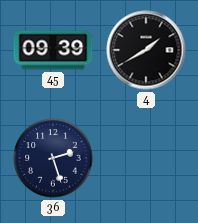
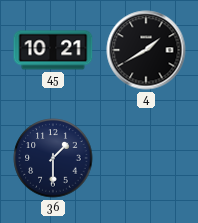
45: 09:39 -> 10:21
36: 2:27 -> 1:30
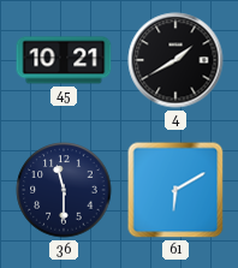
36: 1:30 -> 11:30
61: none -> 6:10
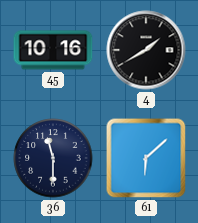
45: 10:21 -> 10:16
61: 6:10 -> 6:08
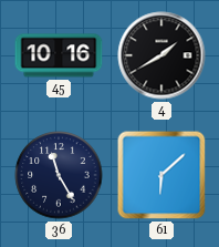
36: 11:30 -> 11:25
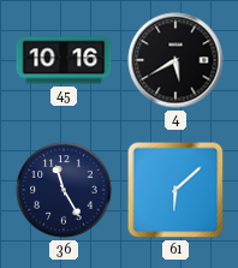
4: 1:40 -> 5:40
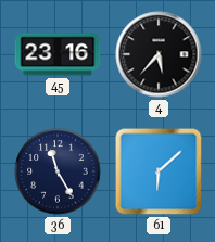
45: 10:16 -> 23:16
4: 5:40 -> 5:37
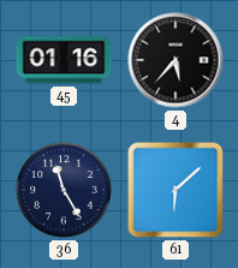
45: 23:16 -> 01:16
